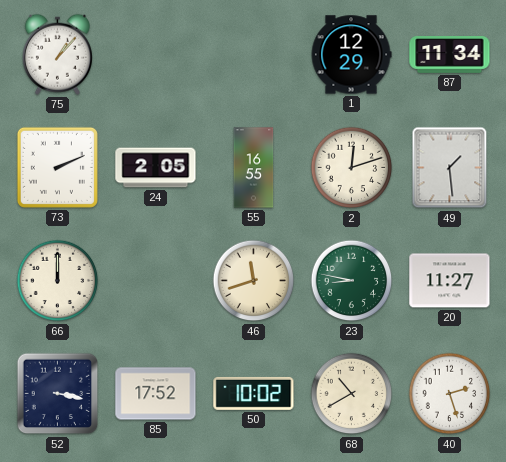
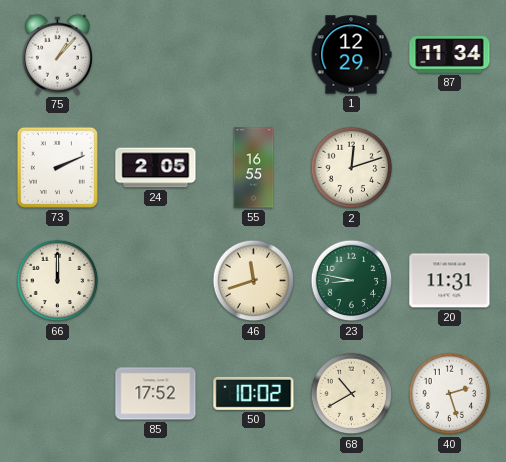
49: 1:29 -> none
20: 11:27 -> 11:31
52: 3:17 -> none
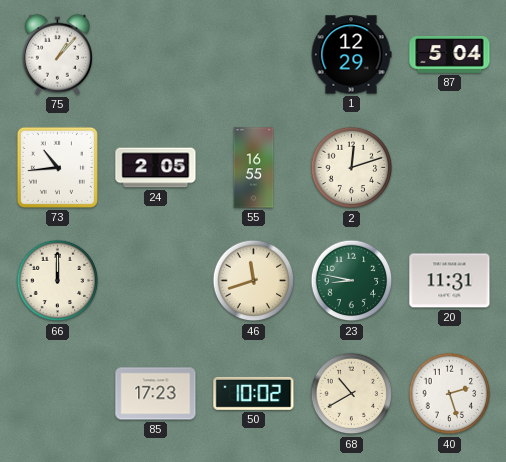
87: 11:34 -> 5:04
73: 2:11 -> 10:44
85: 17:52 -> 17:23
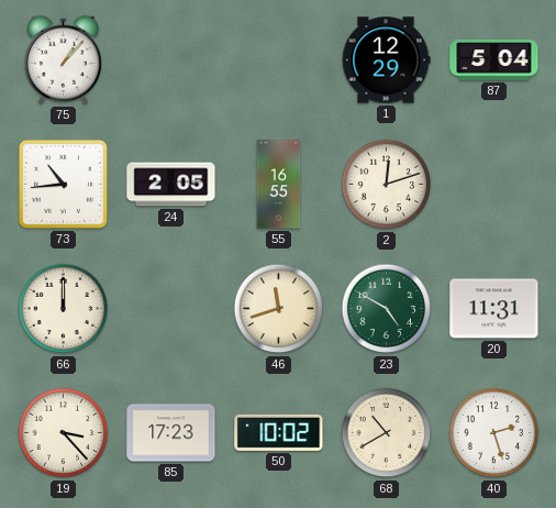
23: 8:47 -> 4:50
19: none -> 3:23
